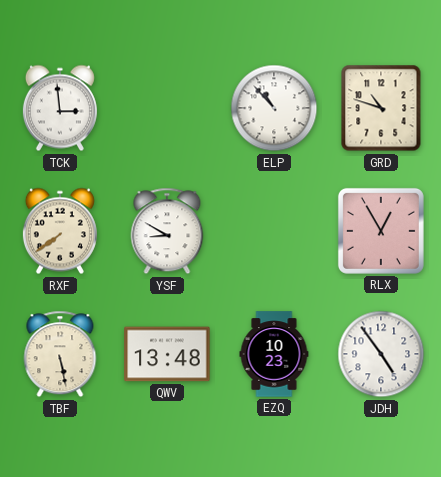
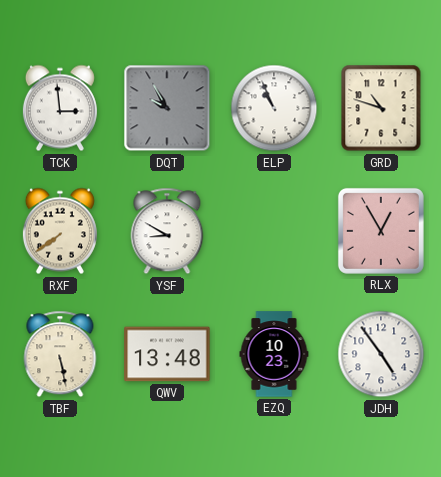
DQT: none -> 9:55
ELP: 10:53 -> 10:56
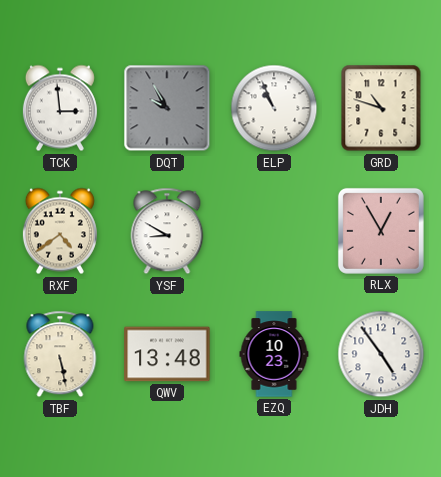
RXF: 7:39 -> 4:39
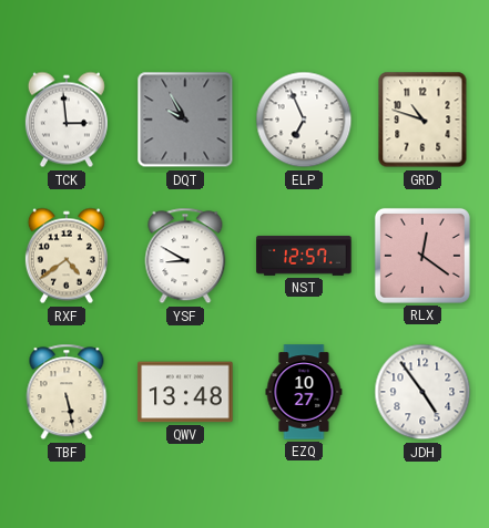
ELP: 10:56 -> 6:56
NST: none -> 12:57
RLX: 12:55 -> 12:21
EZQ: 10:23 -> 10:27
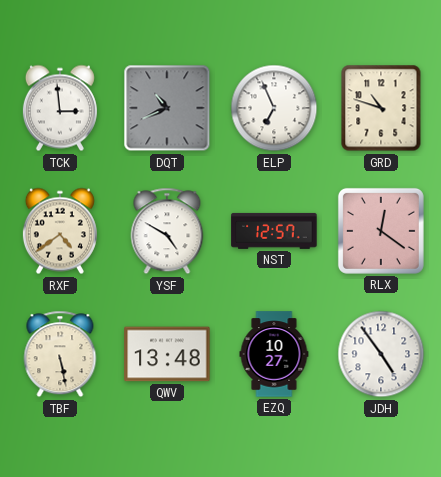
DQT: 9:55 -> 10:41
YSF: 8:50 -> 4:50
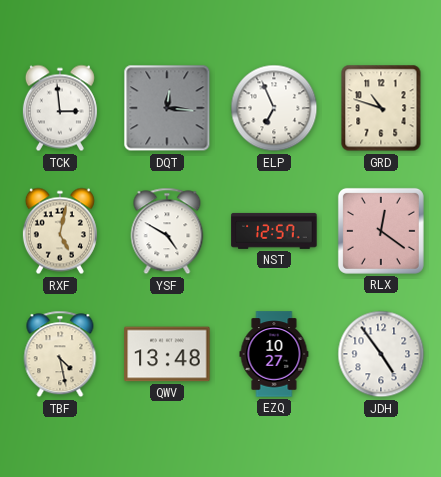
DQT: 10:41 -> 12:16
RXF: 4:39 -> 5:02
TBF: 5:28 -> 4:28
